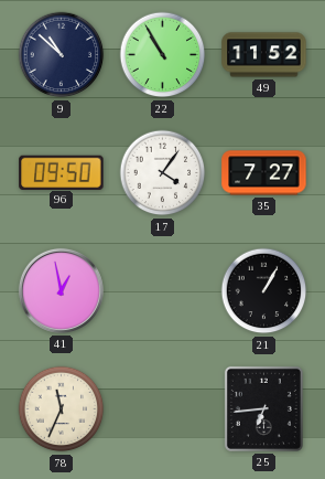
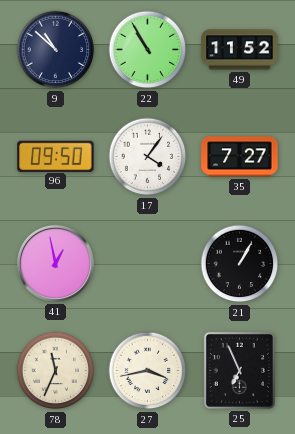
27: none -> 3:43
25: 6:44 -> 6:56
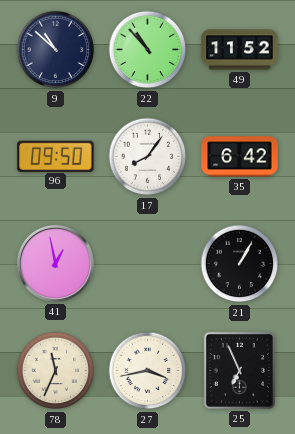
22: 10:55 -> 10:53
17: 4:06 -> 8:06
35: 7:27 -> 6:42
